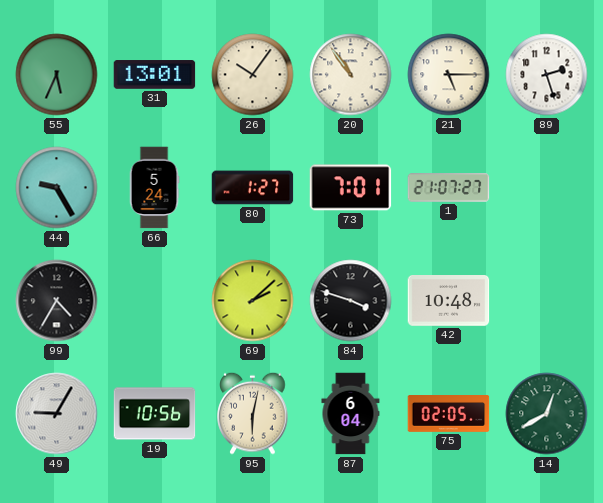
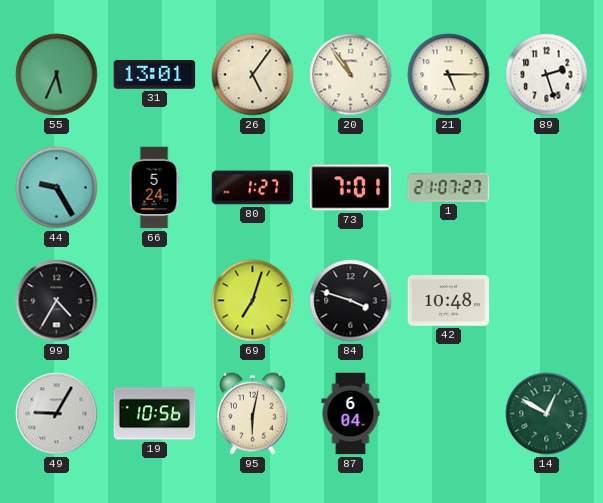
26: 10:06 -> 5:06
69: 2:08 -> 7:03
75: 02:05 -> none
14: 12:40 -> 12:50
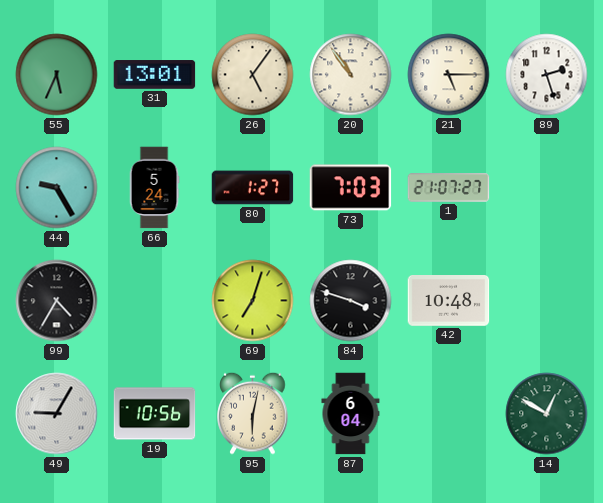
73: 7:01 -> 7:03
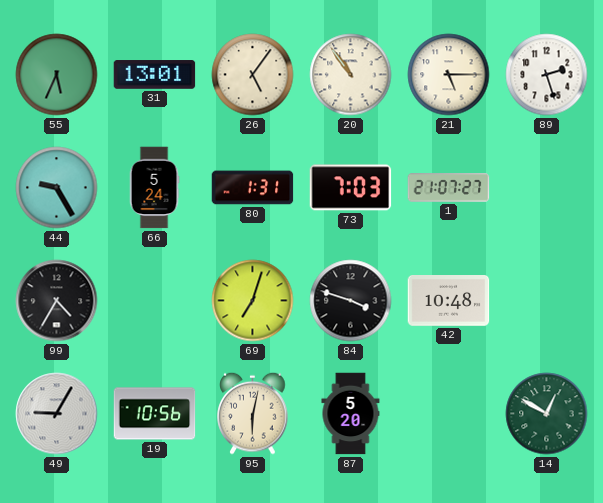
80: 1:27 -> 1:31
87: 6:04 -> 5:20
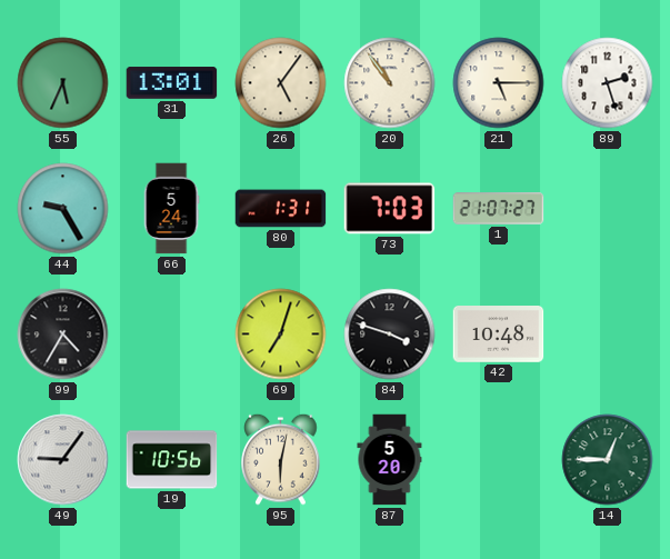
49: 9:05 -> 9:06
14: 12:50 -> 12:45
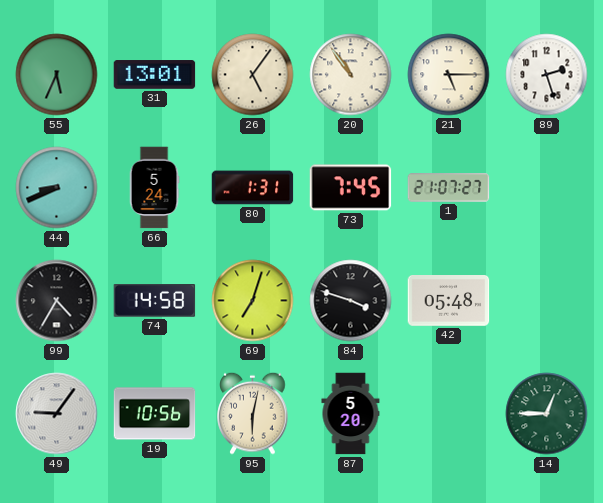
44: 9:25 -> 8:41
73: 7:03 -> 7:45
74: none -> 14:58
42: 10:48 -> 05:48
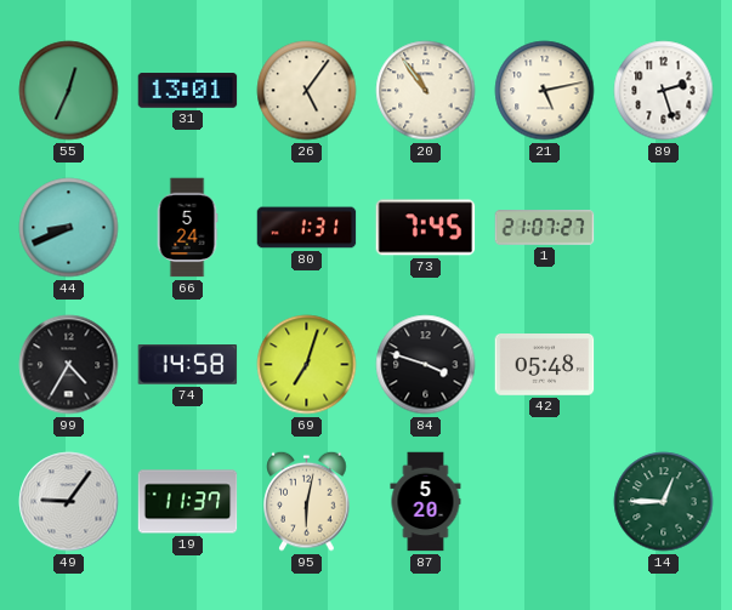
55: 5:34 -> 12:34
21: 5:15 -> 5:13
19: 10:56 -> 11:37
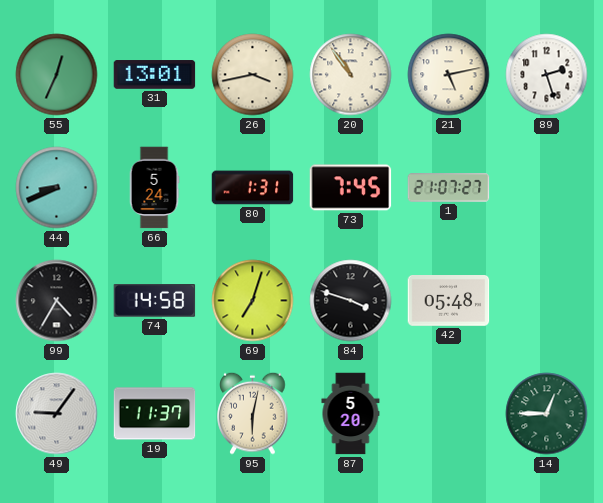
26: 5:06 -> 3:43
